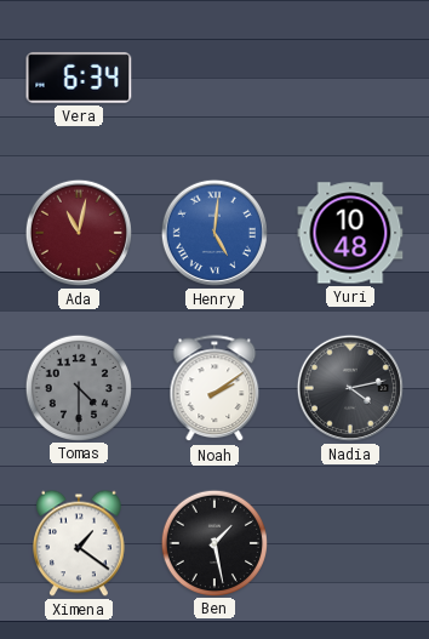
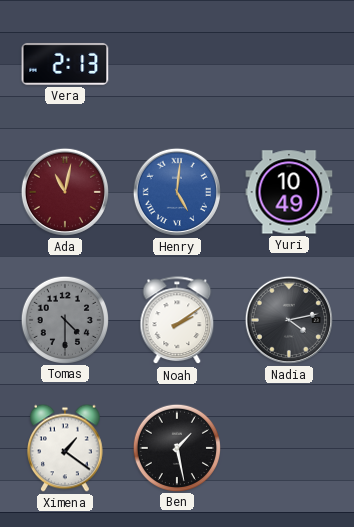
Vera: 6:34 -> 2:13
Yuri: 10:48 -> 10:49
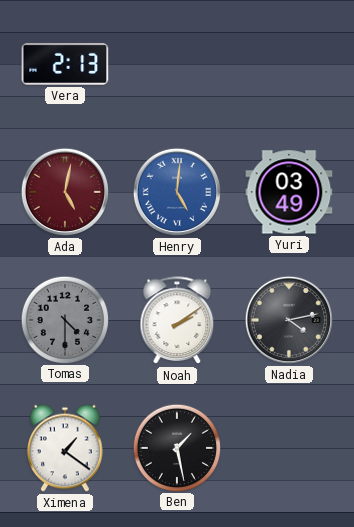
Ada: 11:02 -> 5:02
Yuri: 10:49 -> 03:49
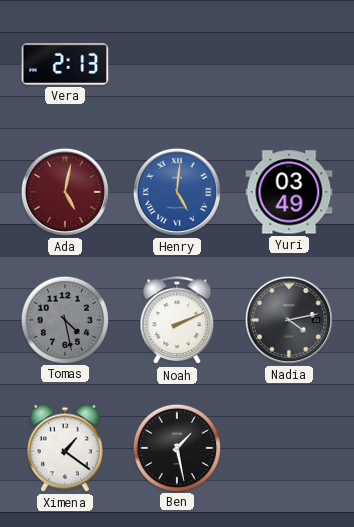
Tomas: 4:30 -> 4:28
Noah: 2:09 -> 2:11
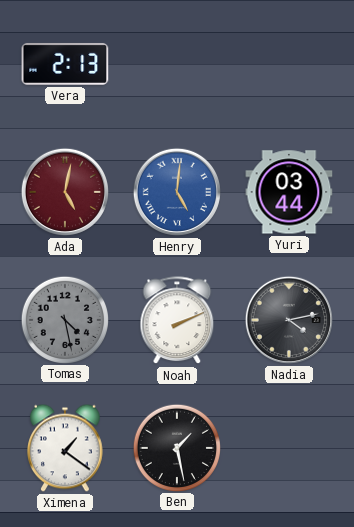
Yuri: 03:49 -> 03:44
